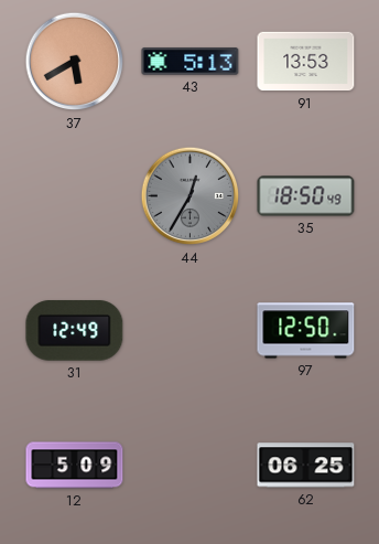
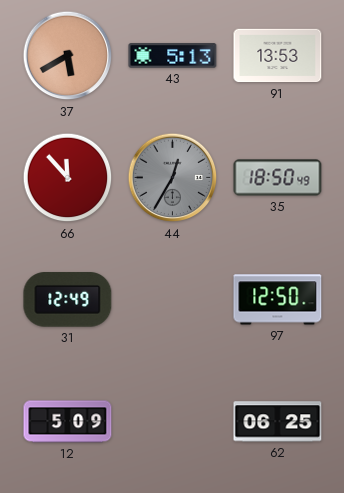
66: none -> 11:53
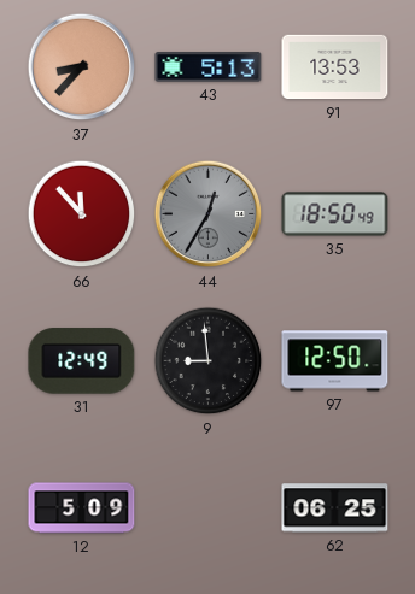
37: 5:40 -> 8:37
9: none -> 8:59
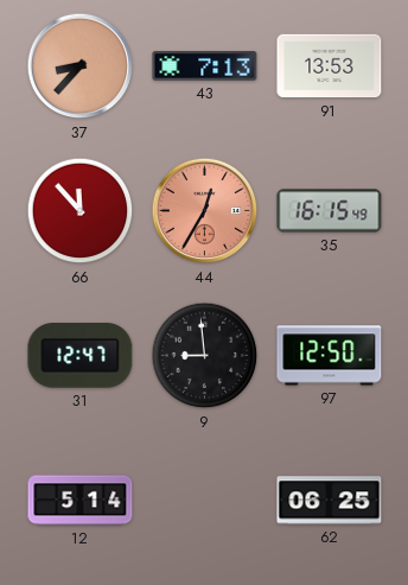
43: 5:13 -> 7:13
44 dial: grey -> salmon
35: 18:50 -> 16:15
31: 12:49 -> 12:47
12: 5:09 -> 5:14
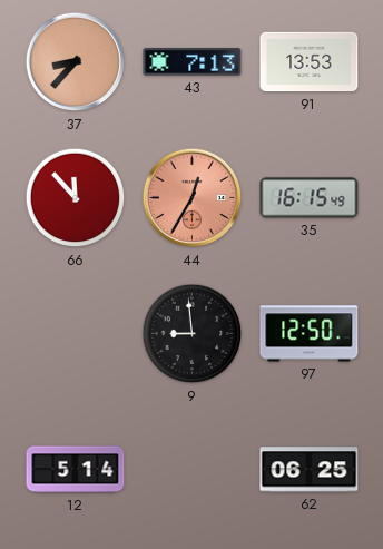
31: 12:47 -> none
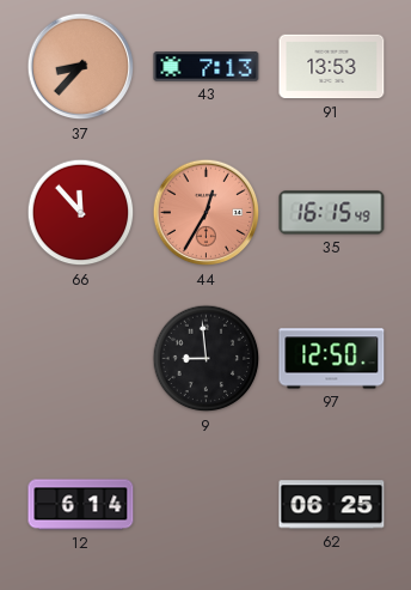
12: 5:14 -> 6:14
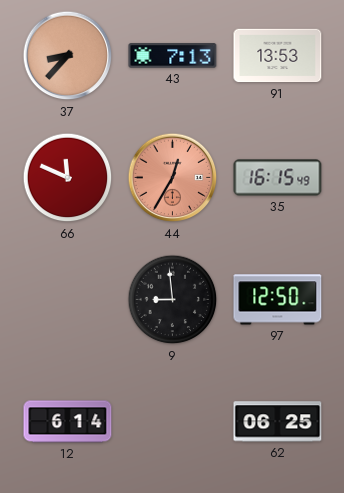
66: 11:53 -> 11:49
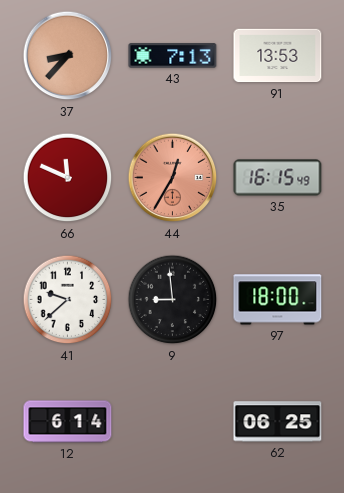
41: none -> 9:38
97: 12:50 -> 18:00
